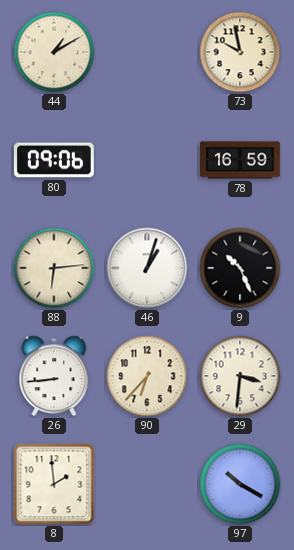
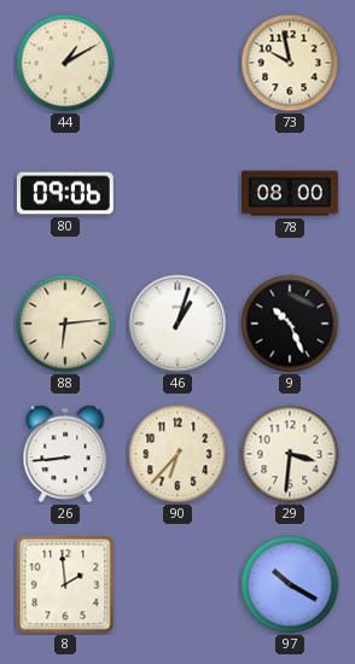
78: 16:59 -> 08:00
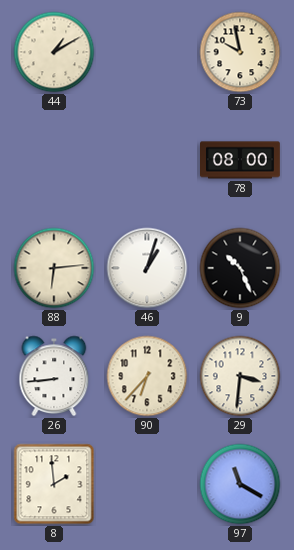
80: 09:06 -> none
97: 10:20 -> 11:20
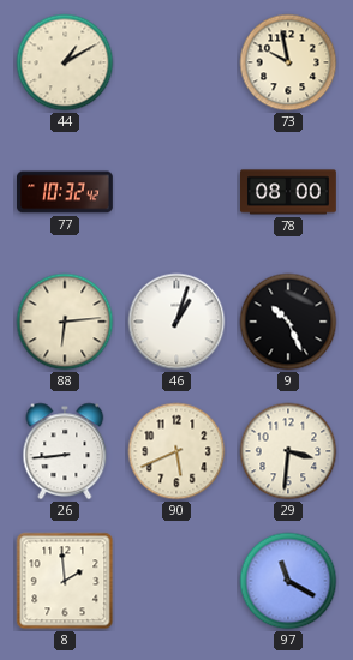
77: none -> 10:32
90: 6:37 -> 5:41
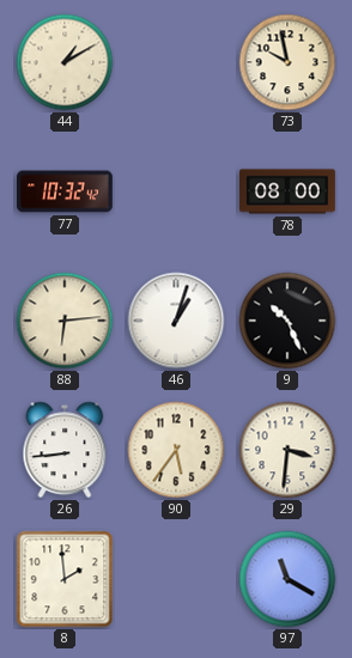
90: 5:41 -> 5:36
